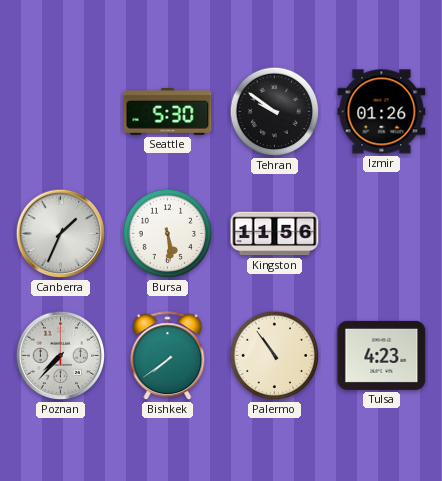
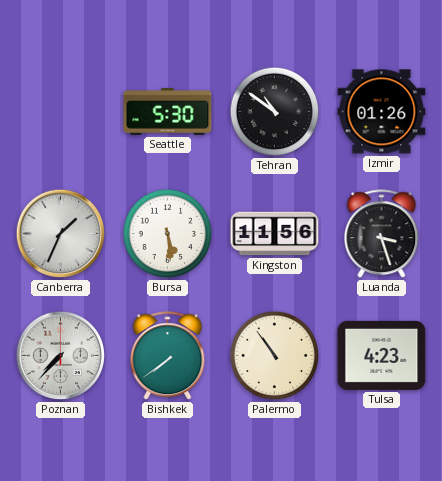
Tehran: 9:51 -> 10:51
Luanda: none -> 3:27
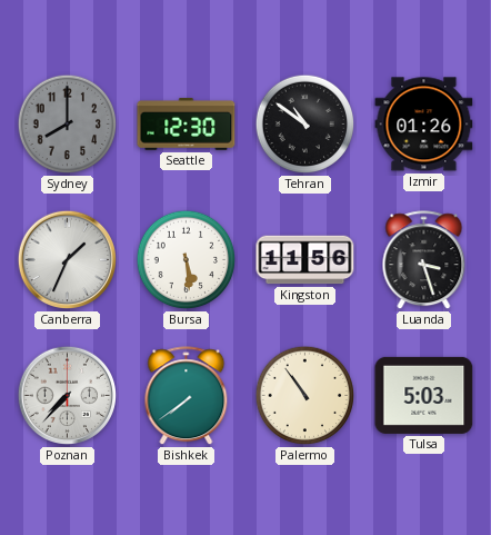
Sydney: none -> 8:00
Seattle: 5:30 -> 12:30
Tulsa: 4:23 -> 5:03
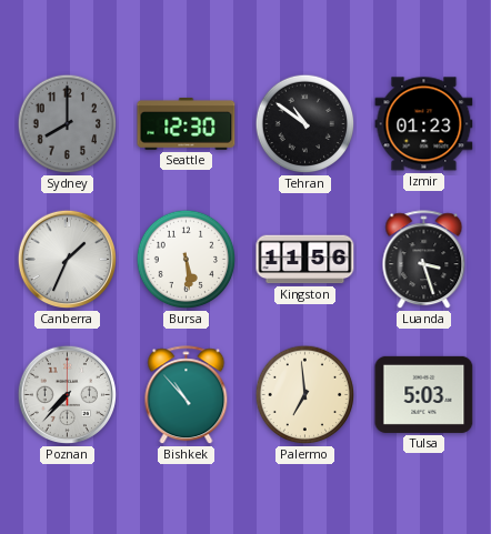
Izmir: 01:26 -> 01:23
Bishkek: 7:39 -> 10:53
Palermo: 10:54 -> 6:59
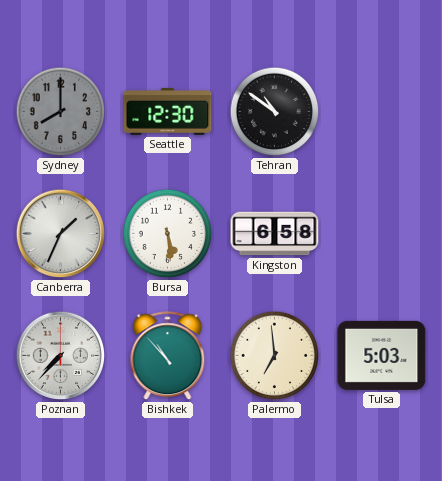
Izmir: 01:23 -> none
Kingston: 11:56 -> 6:58
Luanda: 3:27 -> none
